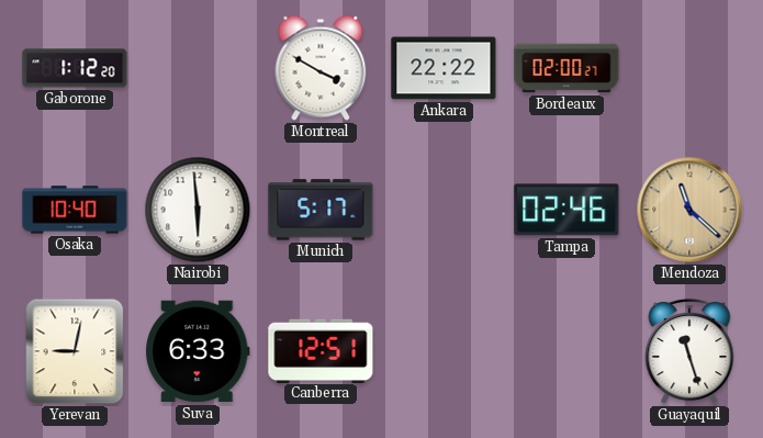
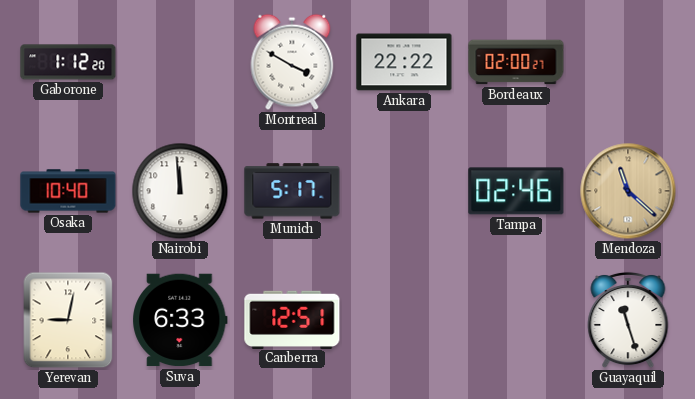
Nairobi: 5:59 -> 11:59
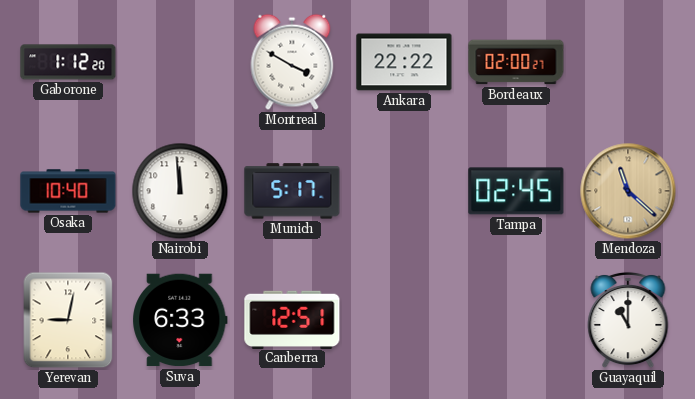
Tampa: 02:46 -> 02:45
Guayaquil: 11:27 -> 11:00
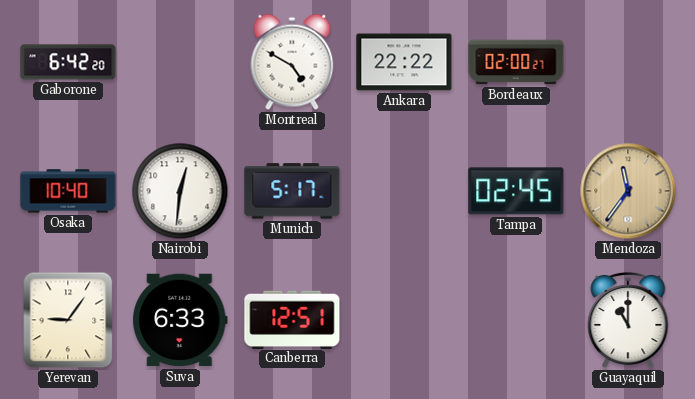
Gaborone: 1:12 -> 6:42
Montreal: 3:50 -> 4:50
Nairobi: 11:59 -> 12:31
Mendoza: 11:22 -> 11:36
Yerevan: 9:02 -> 9:06
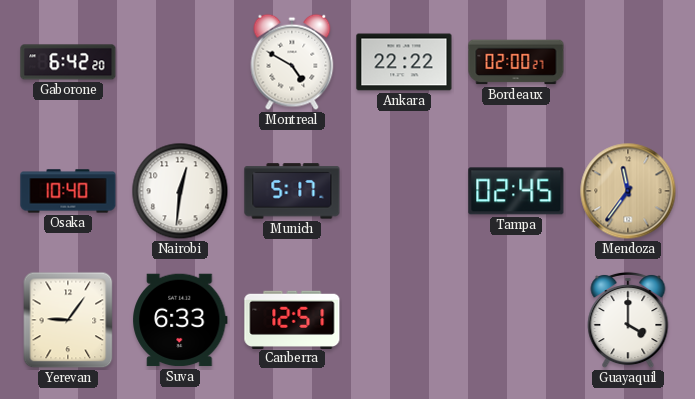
Guayaquil: 11:00 -> 4:00
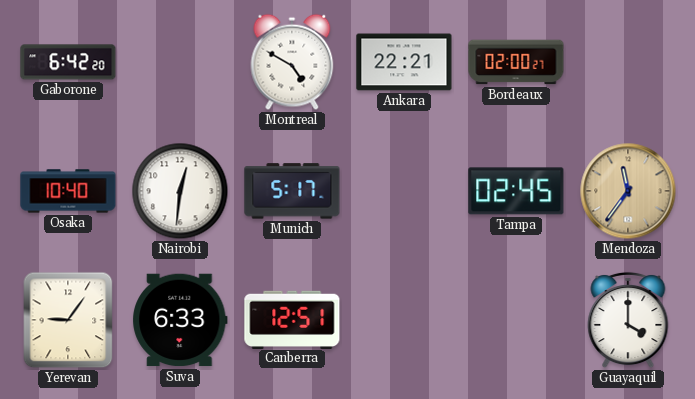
Ankara: 22:22 -> 22:21
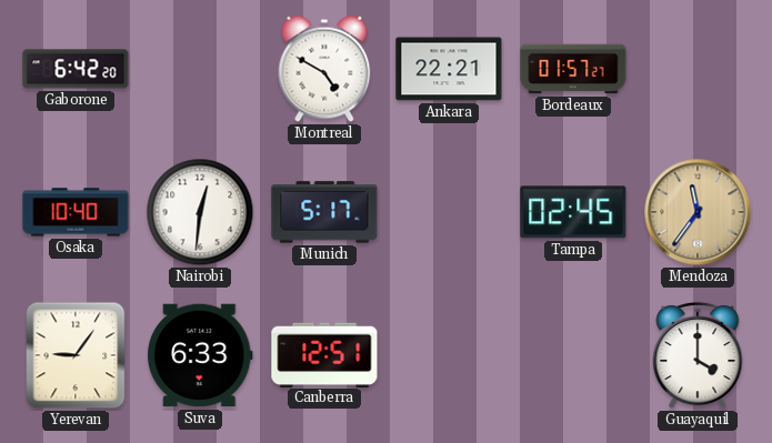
Bordeaux: 02:00 -> 01:57
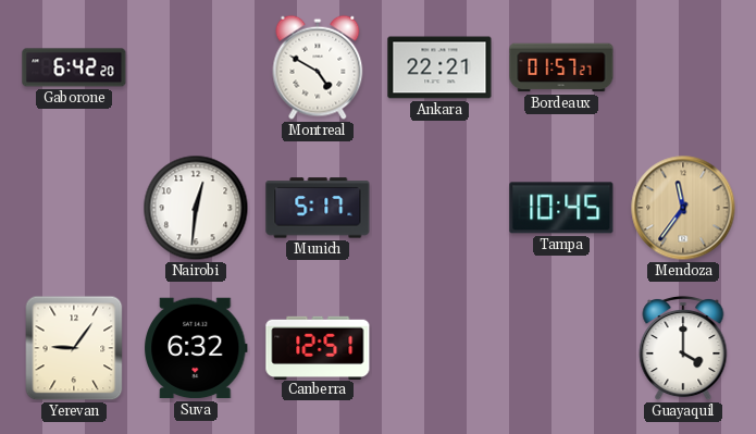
Osaka: 10:40 -> none
Tampa: 02:45 -> 10:45
Suva: 6:33 -> 6:32
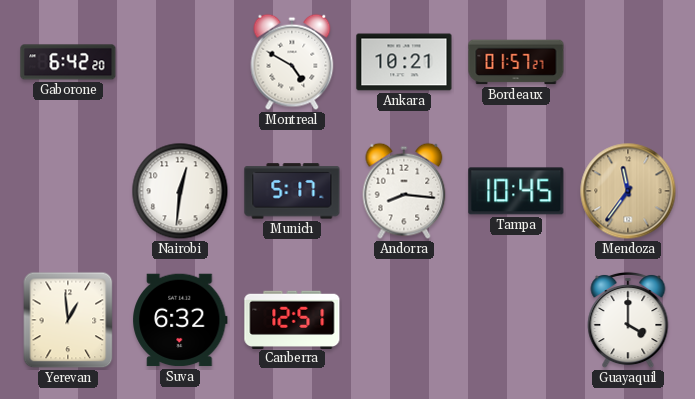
Ankara: 22:21 -> 10:21
Andorra: none -> 8:16
Yerevan: 9:06 -> 12:59
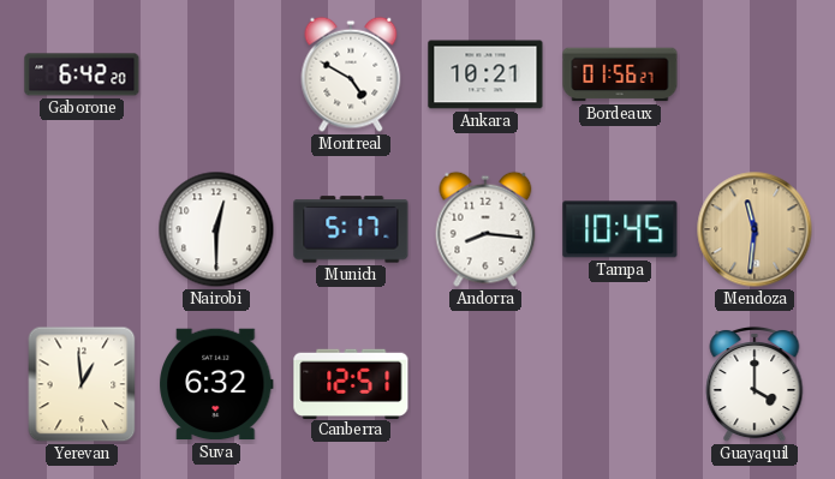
Bordeaux: 01:57 -> 01:56
Nairobi: 12:31 -> 12:30
Mendoza: 11:36 -> 11:31
